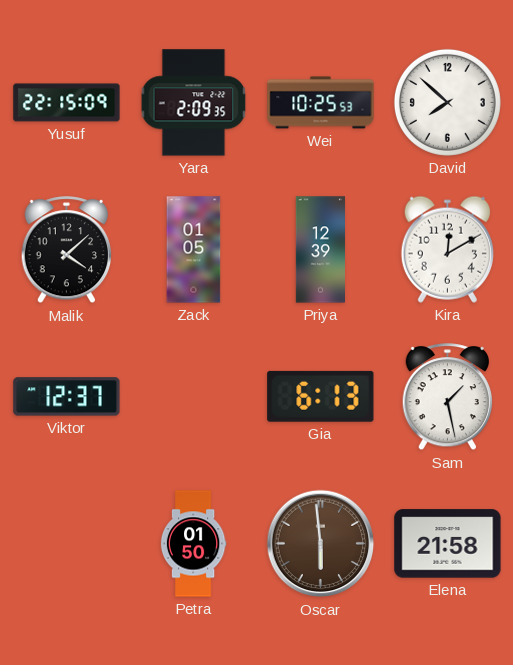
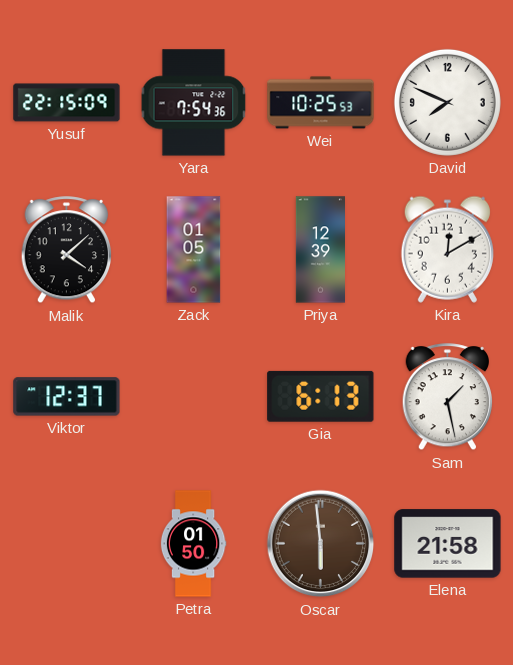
Yara: 2:09 -> 7:54
David: 7:52 -> 7:49
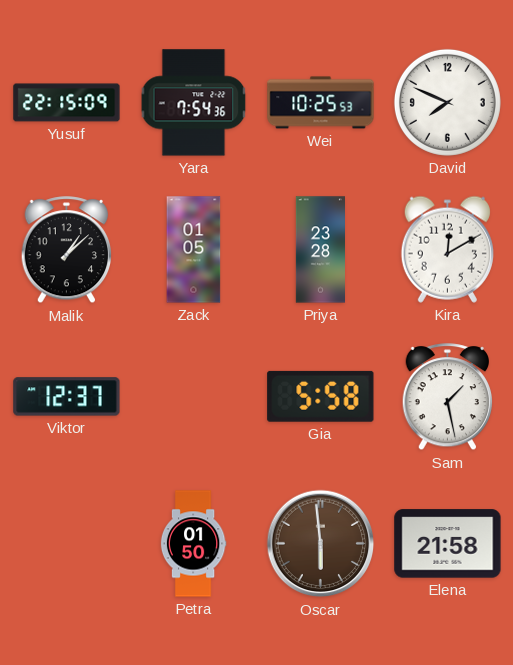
Malik: 4:08 -> 1:08
Priya: 12:39 -> 23:28
Gia: 6:13 -> 5:58
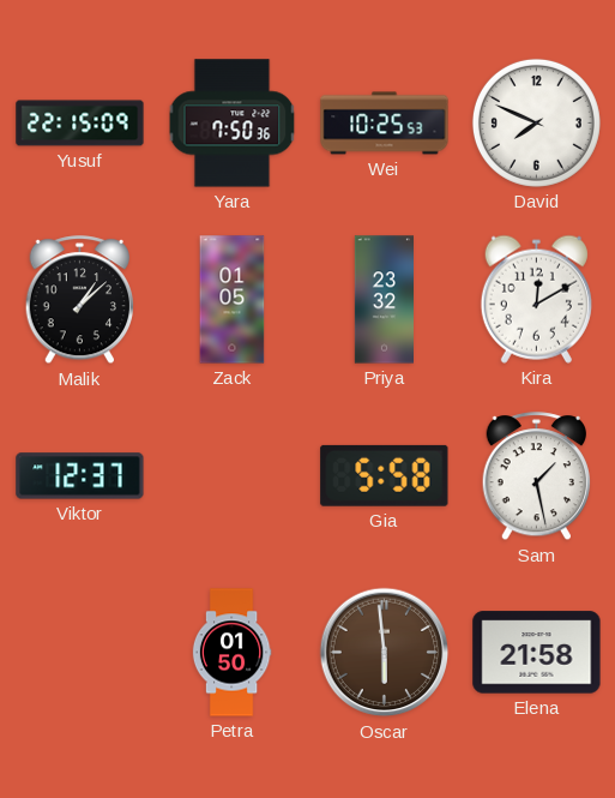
Yara: 7:54 -> 7:50
Priya: 23:28 -> 23:32
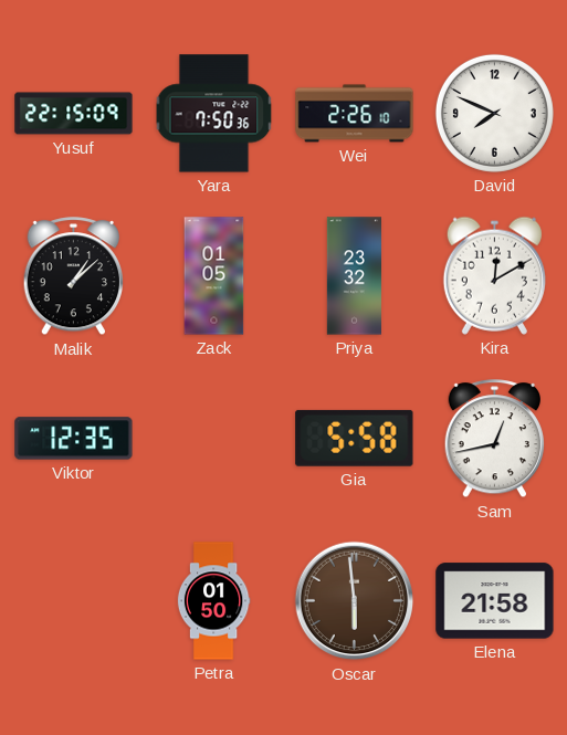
Wei: 10:25 -> 2:26
Viktor: 12:37 -> 12:35
Sam: 1:28 -> 12:43
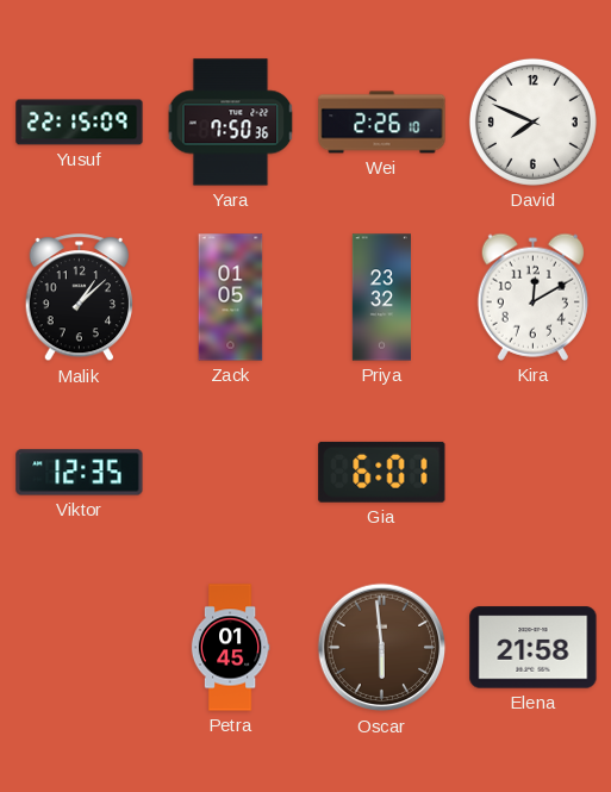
Gia: 5:58 -> 6:01
Sam: 12:43 -> none
Petra: 01:50 -> 01:45
